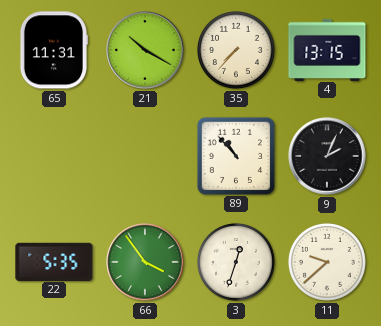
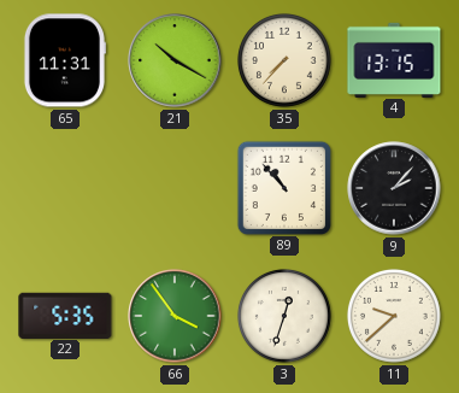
9: 2:04 -> 2:07
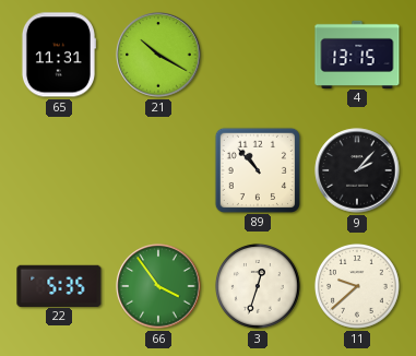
35: 7:37 -> none
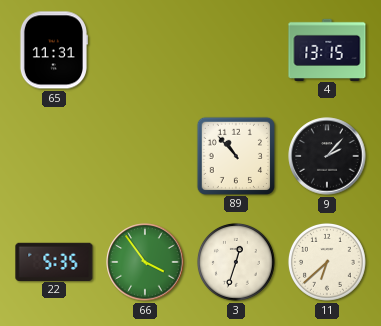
21: 10:20 -> none
11: 9:38 -> 6:38
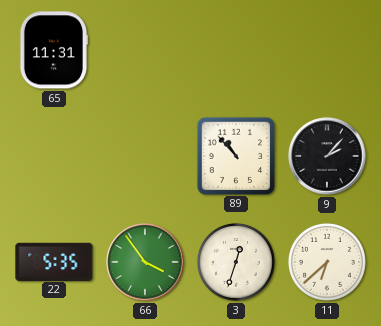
4: 13:15 -> none
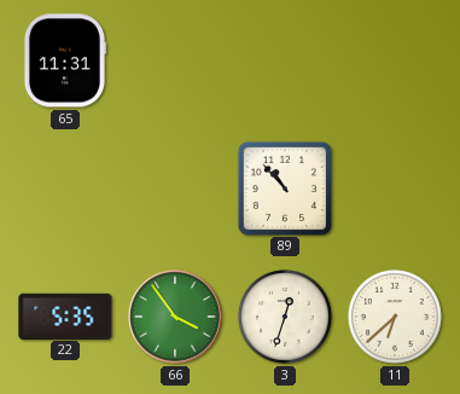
9: 2:07 -> none
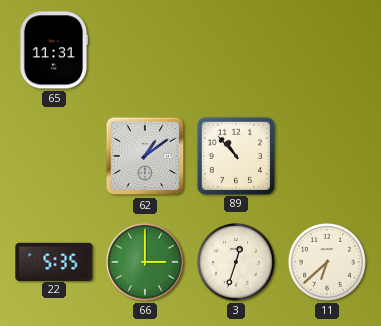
62: none -> 1:09
66: 3:54 -> 3:00
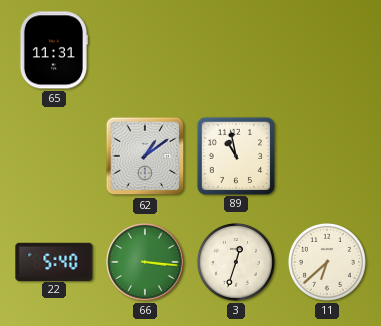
89: 10:53 -> 10:58
22: 5:35 -> 5:40
66: 3:00 -> 3:16
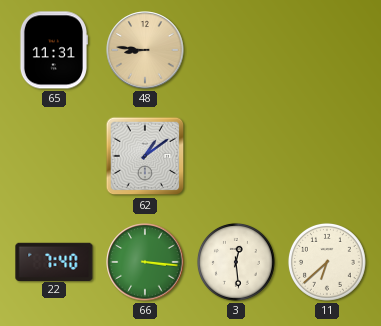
48: none -> 8:46
89: 10:58 -> none
22: 5:40 -> 7:40
3: 12:33 -> 12:29
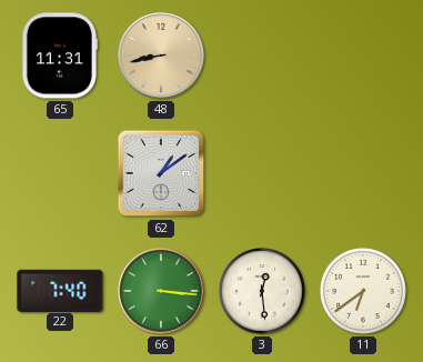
48: 8:46 -> 8:43
11: 6:38 -> 6:39
